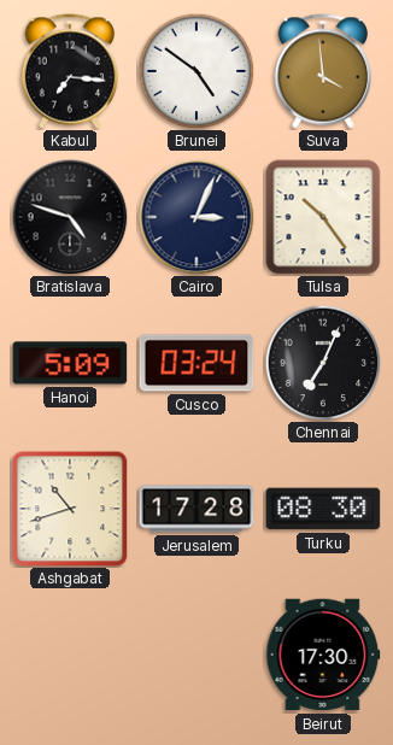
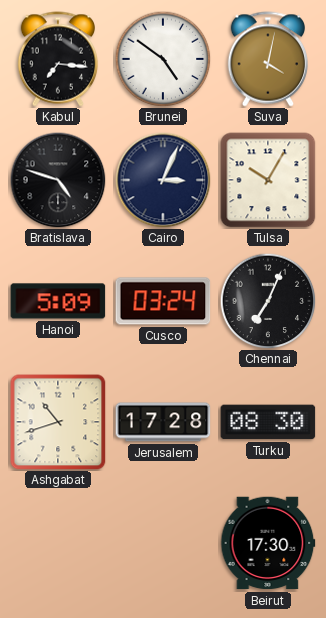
Suva: 3:59 -> 4:02
Tulsa: 10:24 -> 10:05
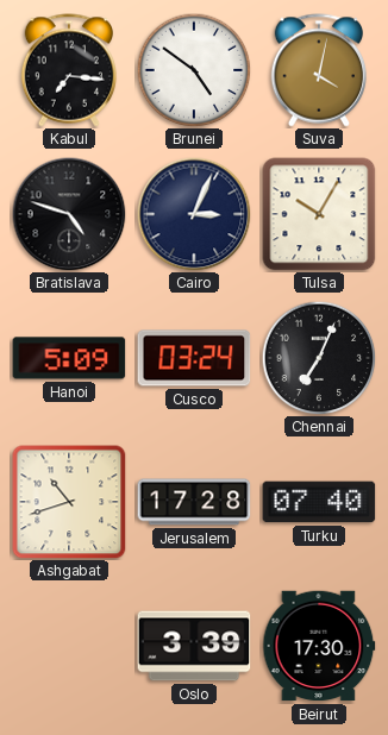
Turku: 08:30 -> 07:40
Oslo: none -> 3:39
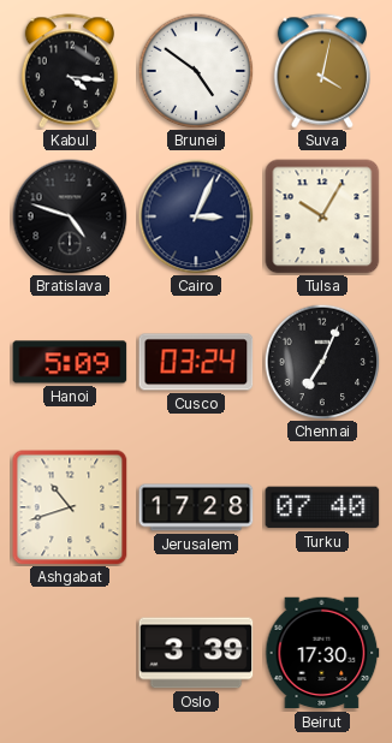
Kabul: 7:16 -> 4:16
